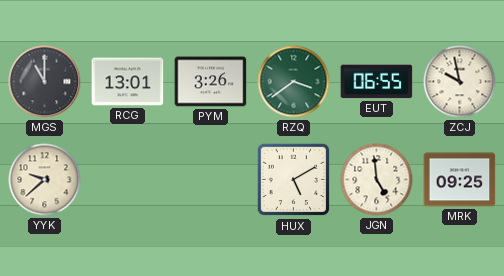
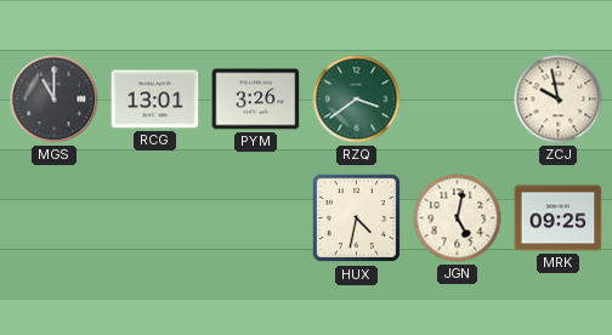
EUT: 06:55 -> none
YYK: 9:38 -> none
HUX: 5:10 -> 4:32
JGN: 4:59 -> 5:02
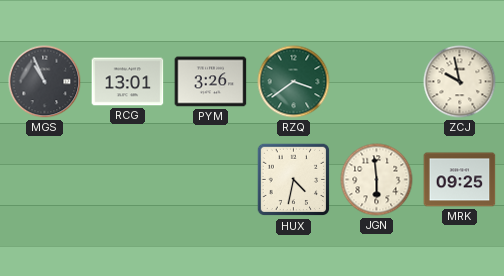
MGS: 11:00 -> 10:56
JGN: 5:02 -> 5:59
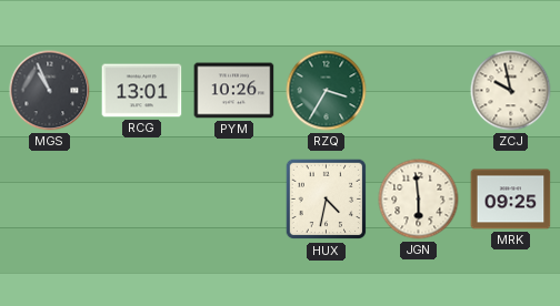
PYM: 3:26 -> 10:26
RZQ: 3:39 -> 3:35
